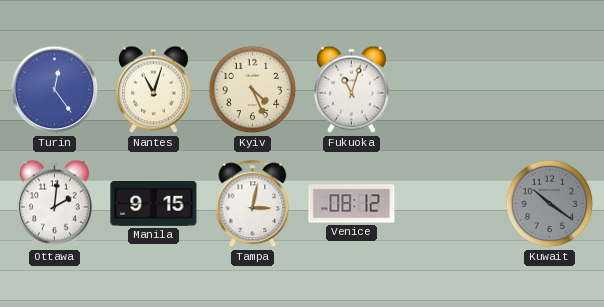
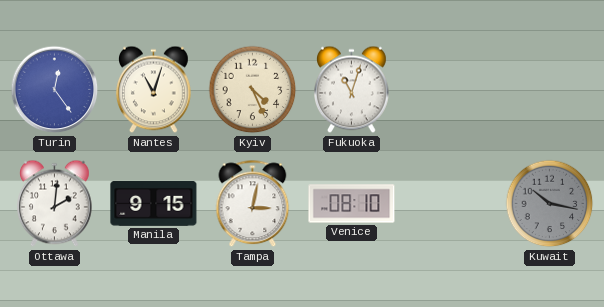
Venice: 08:12 -> 08:10
Kuwait: 10:21 -> 10:17
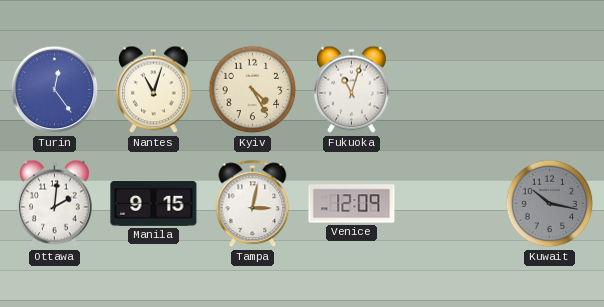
Kyiv: 4:26 -> 4:25
Venice: 08:10 -> 12:09
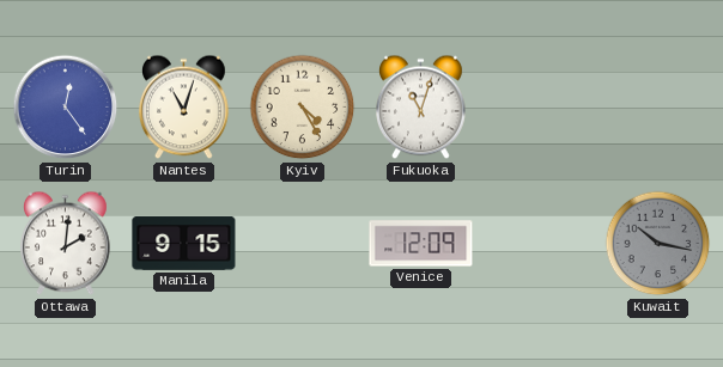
Tampa: 3:02 -> none
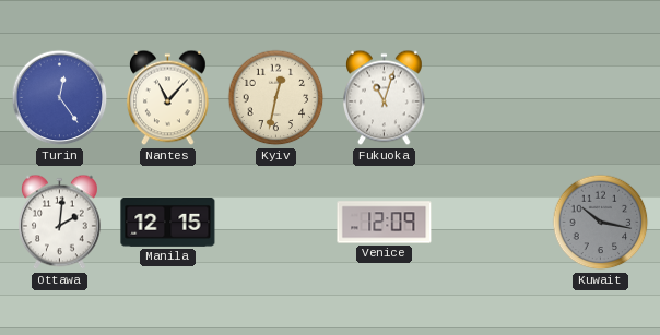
Nantes: 11:03 -> 11:07
Kyiv: 4:25 -> 12:32
Manila: 9:15 -> 12:15
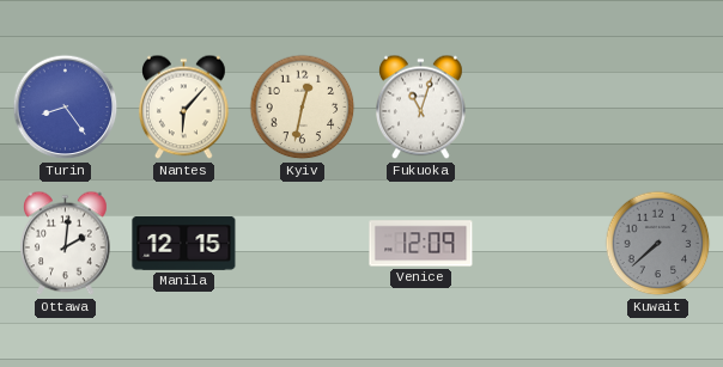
Turin: 12:24 -> 8:24
Nantes: 11:07 -> 6:07
Kuwait: 10:17 -> 7:38
